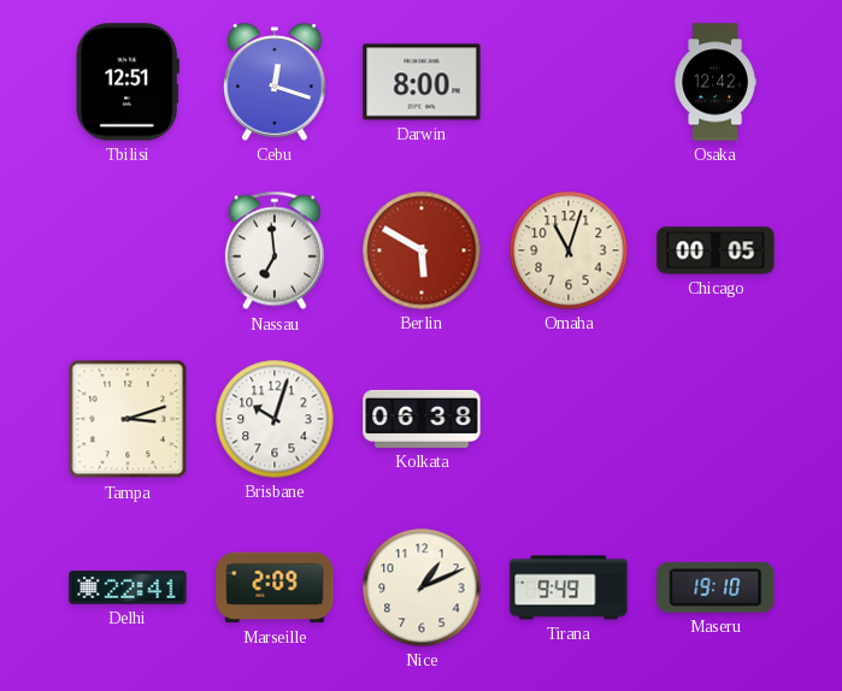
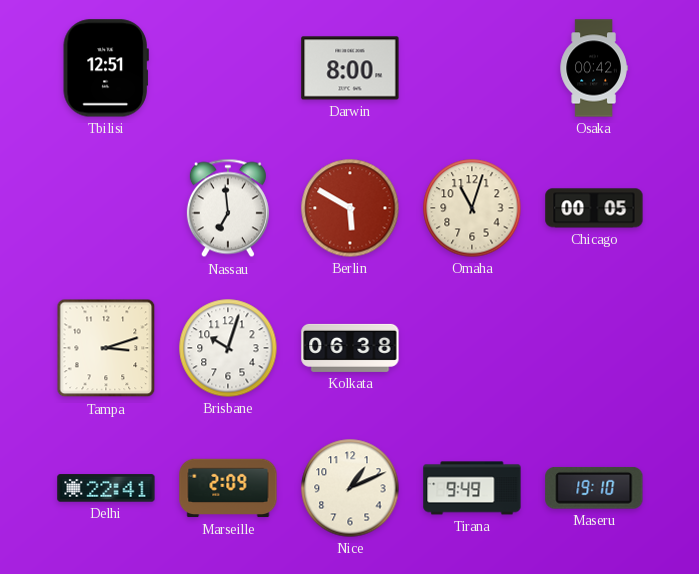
Cebu: 12:18 -> none
Osaka: 12:42 -> 00:42
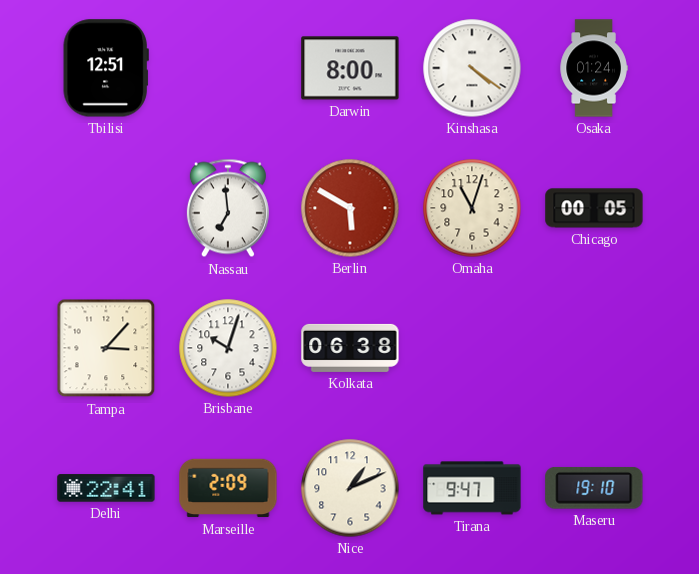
Kinshasa: none -> 4:21
Osaka: 00:42 -> 01:24
Tampa: 3:12 -> 3:07
Tirana: 9:49 -> 9:47
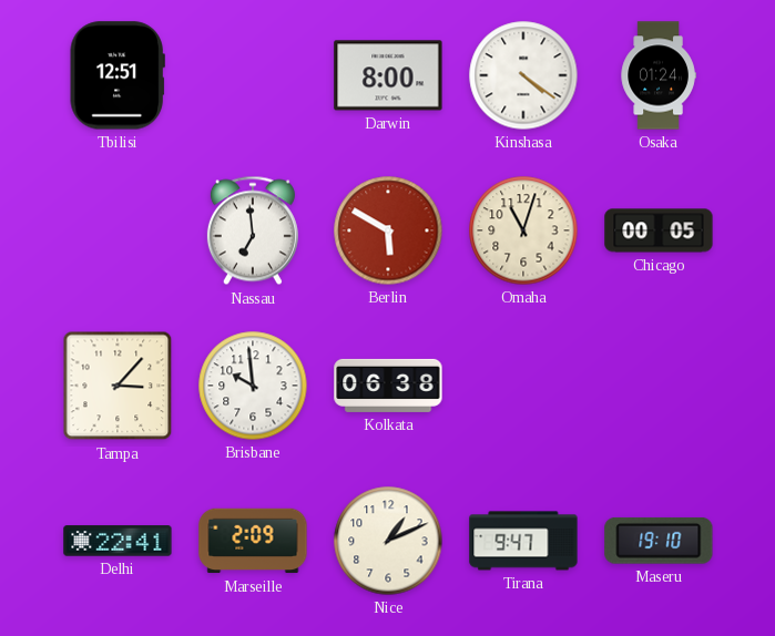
Brisbane: 10:03 -> 9:59
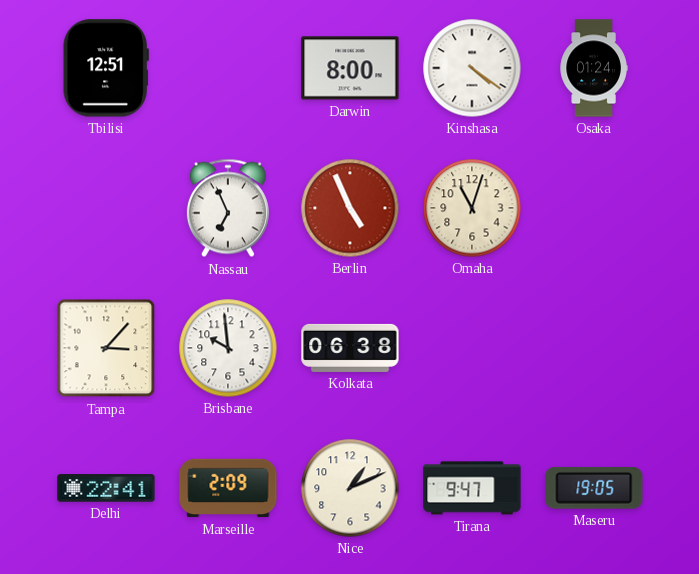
Nassau: 6:59 -> 6:56
Berlin: 5:50 -> 4:56
Chicago: 00:05 -> none
Maseru: 19:10 -> 19:05
